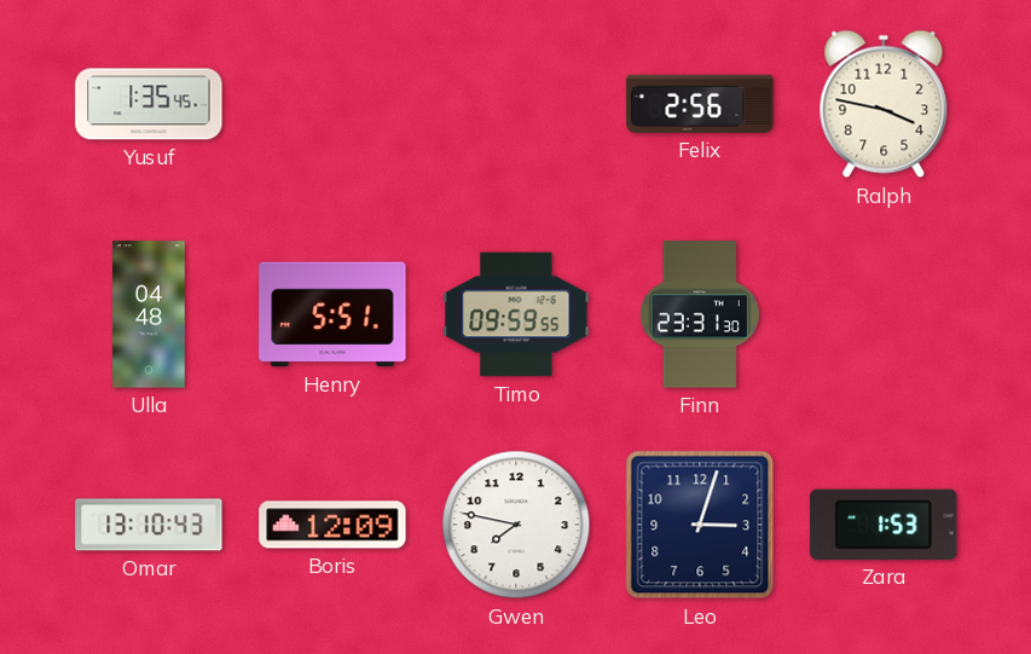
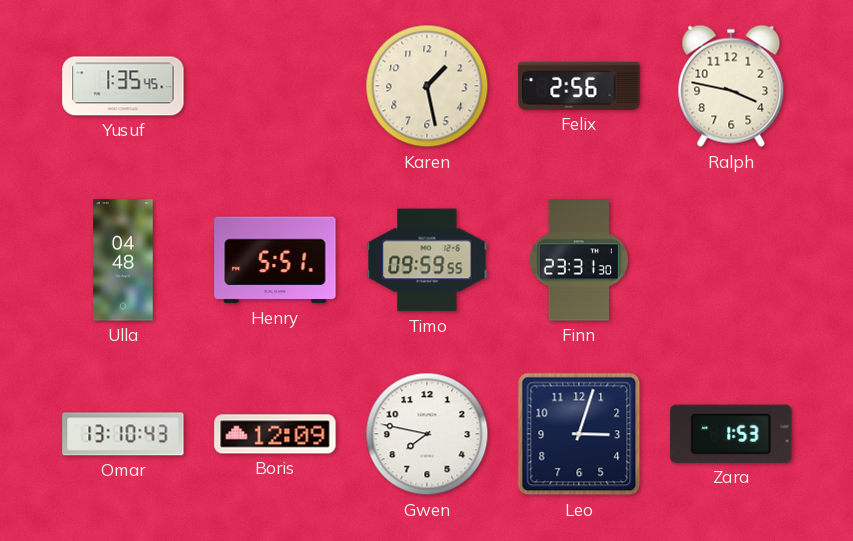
Karen: none -> 1:28
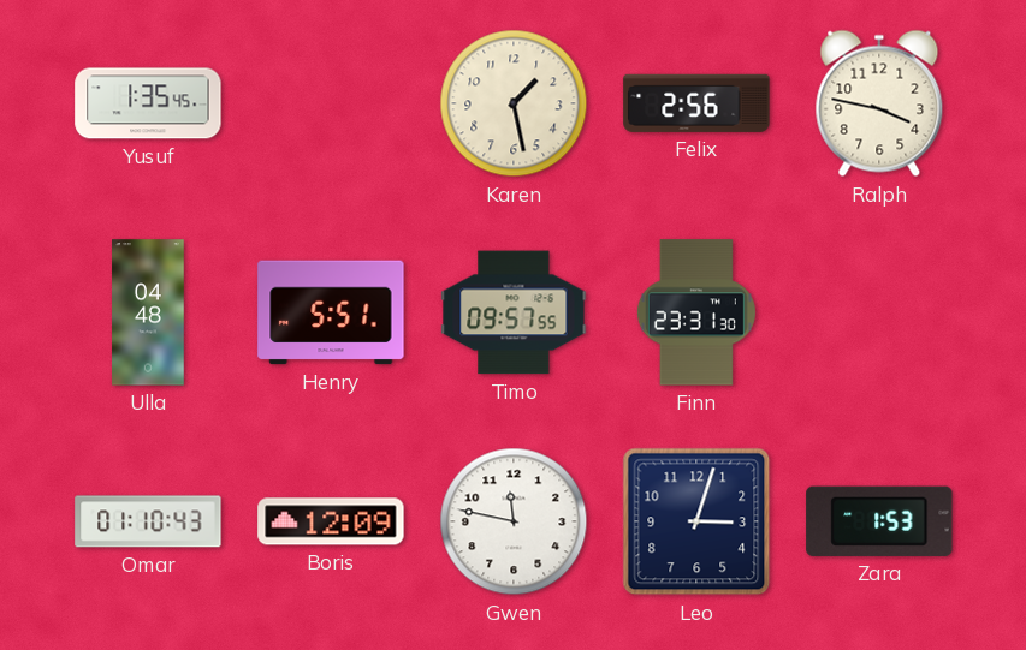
Timo: 09:59 -> 09:57
Omar: 13:10 -> 01:10
Gwen: 7:47 -> 11:47
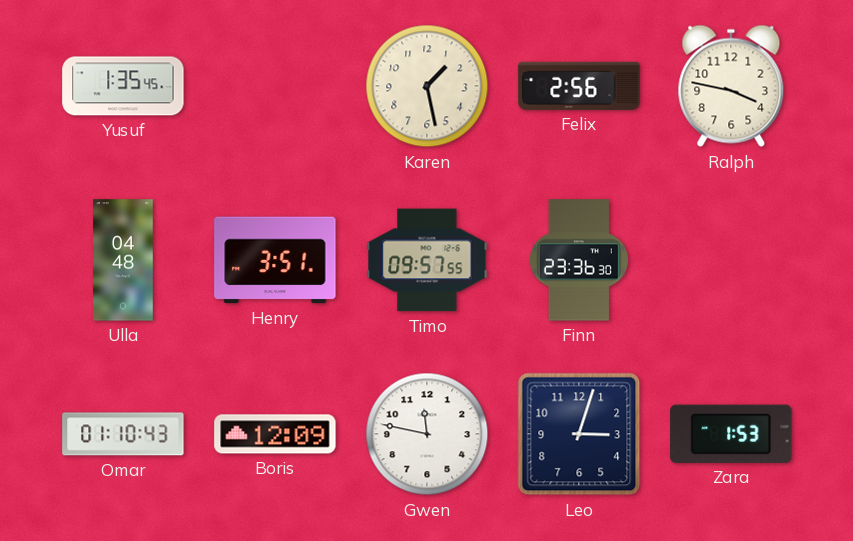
Henry: 5:51 -> 3:51
Finn: 23:31 -> 23:36
